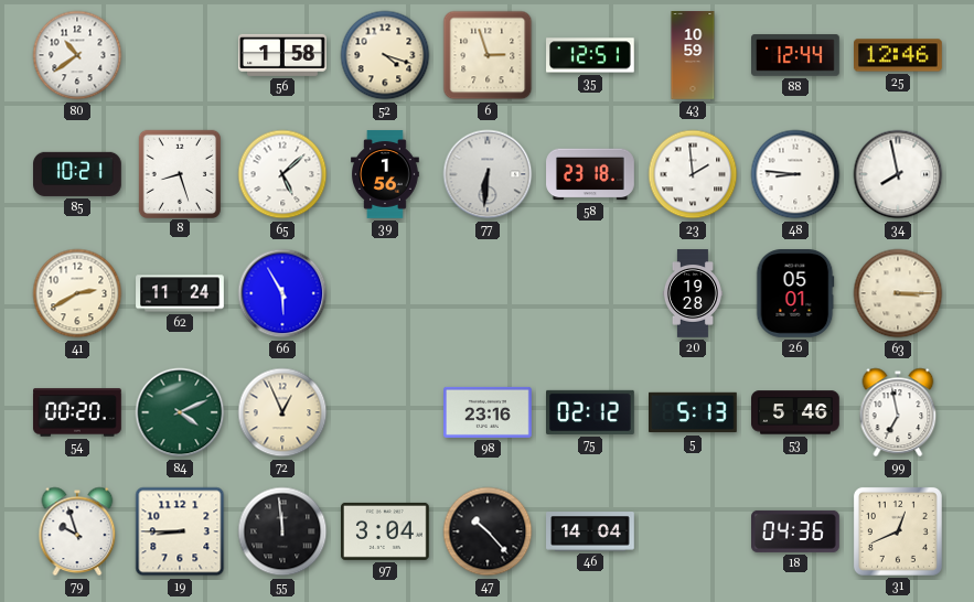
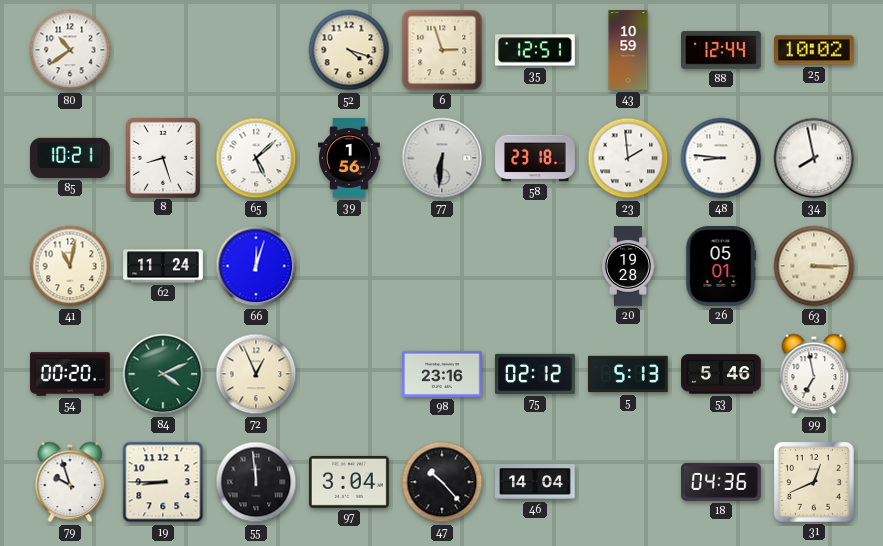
56: 1:58 -> none
25: 12:46 -> 10:02
41: 2:40 -> 11:02
66: 5:55 -> 12:03
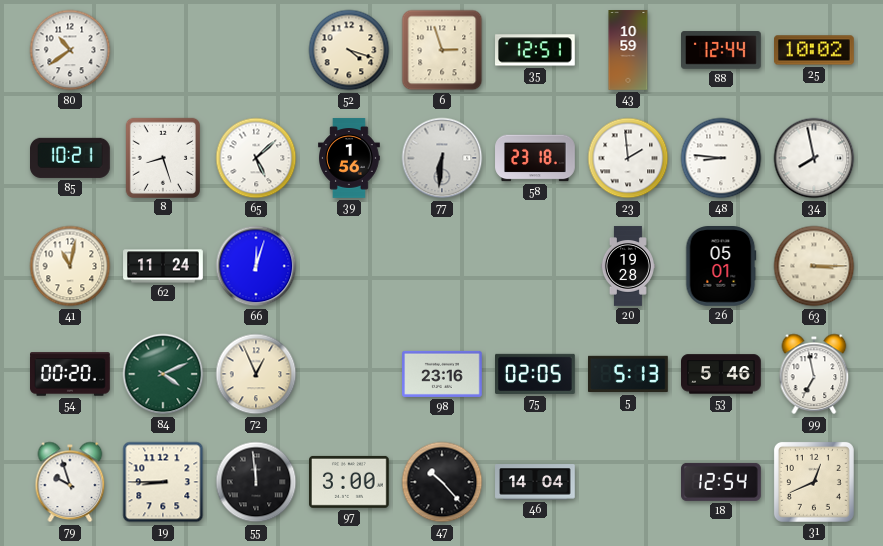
75: 02:12 -> 02:05
97: 3:04 -> 3:00
18: 04:36 -> 12:54
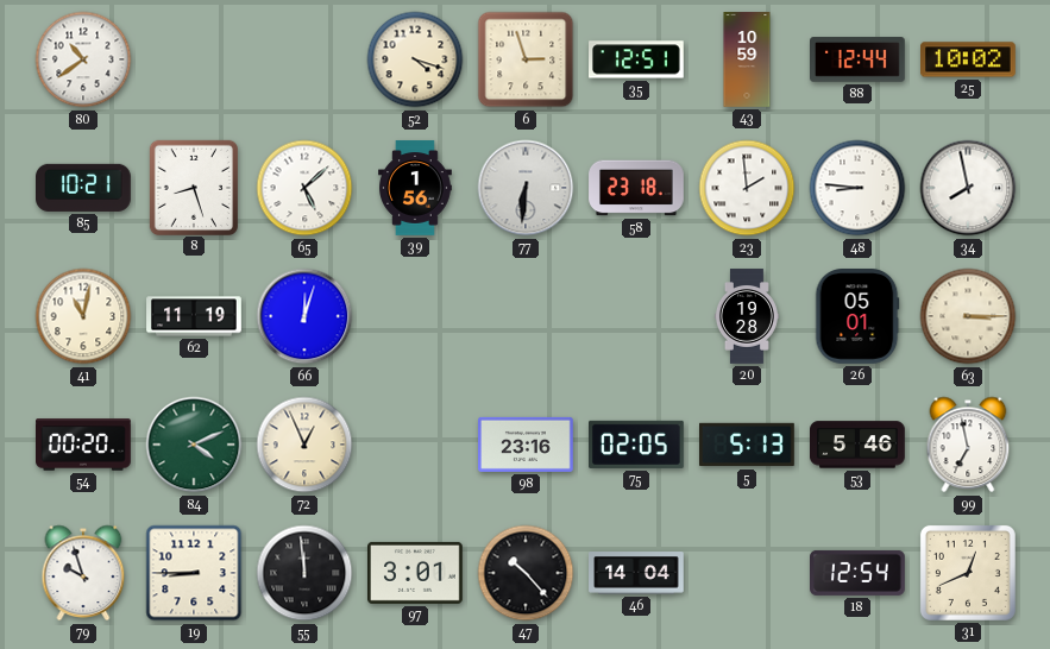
62: 11:24 -> 11:19
97: 3:00 -> 3:01
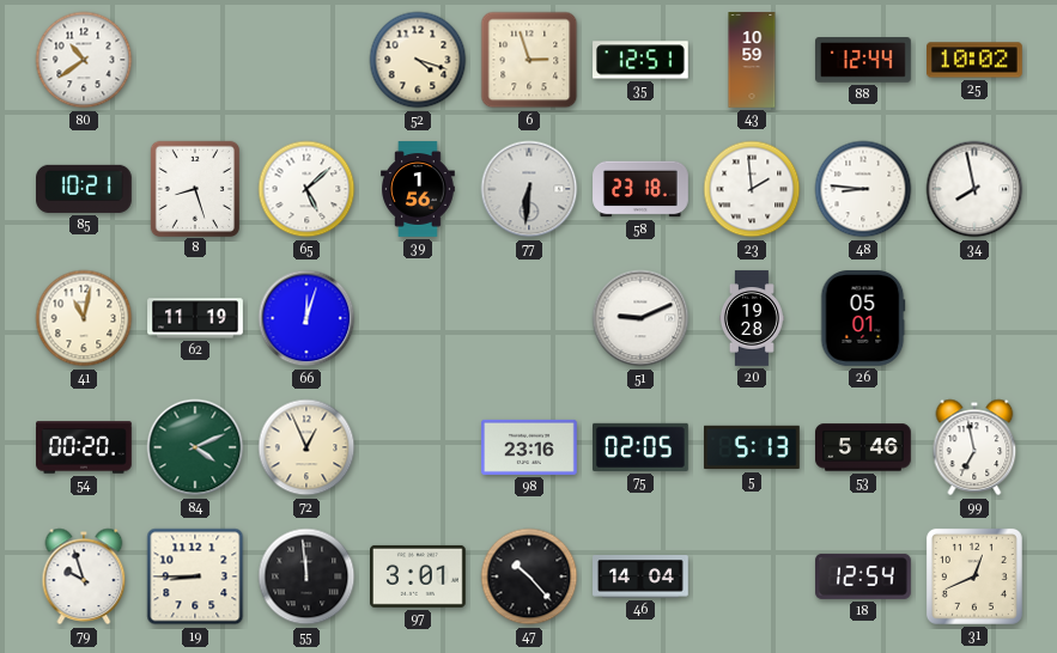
51: none -> 9:11
63: 3:15 -> none
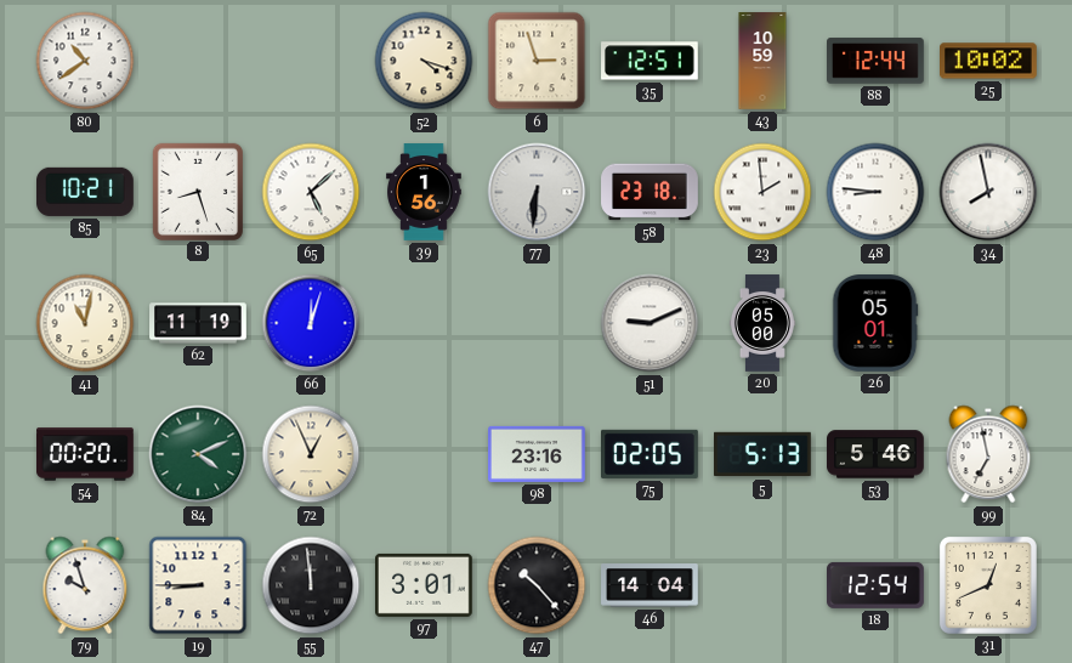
20: 19:28 -> 05:00
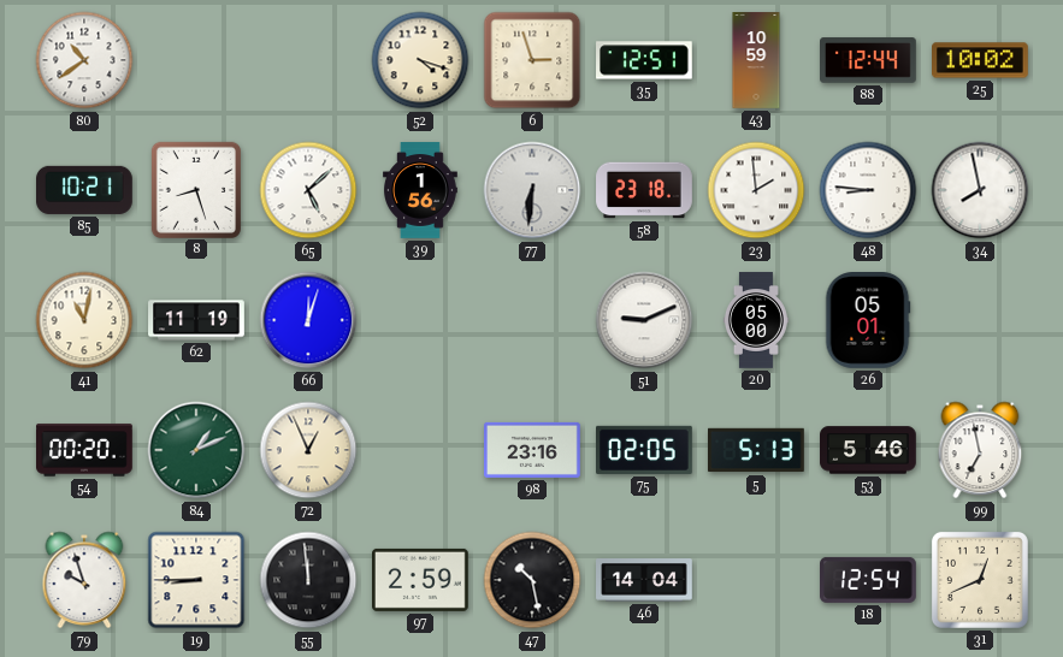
84: 4:11 -> 1:11
97: 3:01 -> 2:59
47: 10:23 -> 10:28
